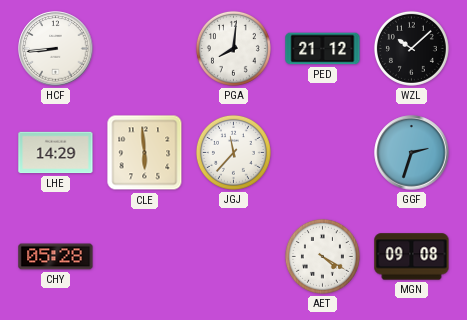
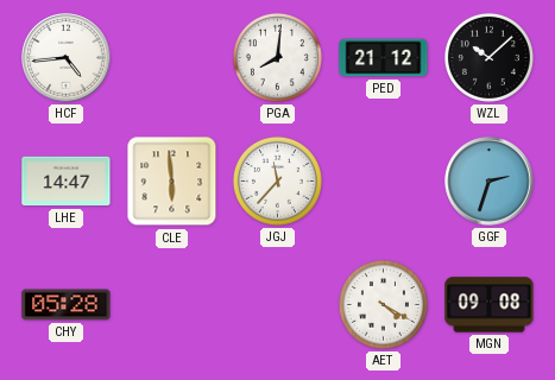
HCF: 8:44 -> 4:44
LHE: 14:29 -> 14:47
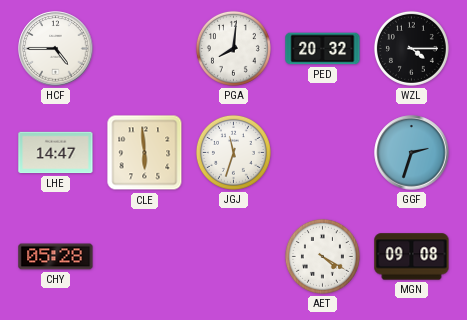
HCF: 4:44 -> 4:45
PED: 21:12 -> 20:32
WZL: 10:08 -> 4:15
JGJ: 11:37 -> 11:33
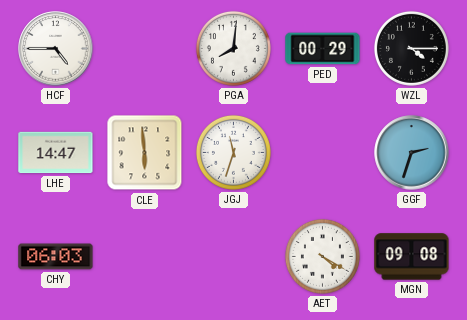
PED: 20:32 -> 00:29
CHY: 05:28 -> 06:03
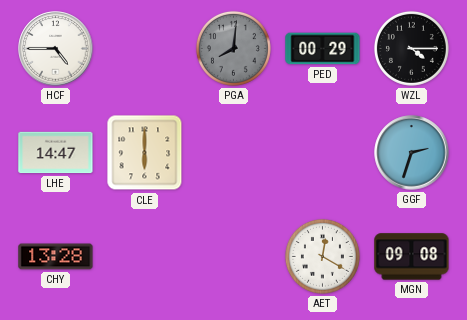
PGA dial: white -> grey
CLE: 5:59 -> 6:00
JGJ: 11:33 -> none
CHY: 06:03 -> 13:28
AET: 4:20 -> 12:20
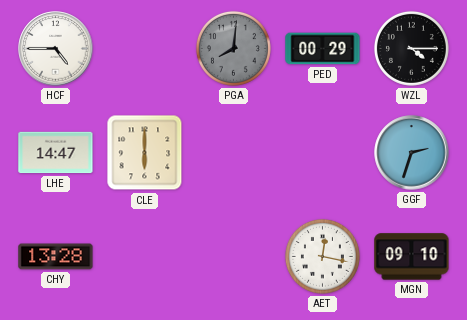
AET: 12:20 -> 12:17
MGN: 09:08 -> 09:10
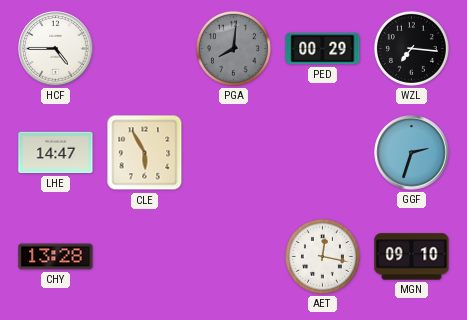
WZL: 4:15 -> 7:16
CLE: 6:00 -> 5:55
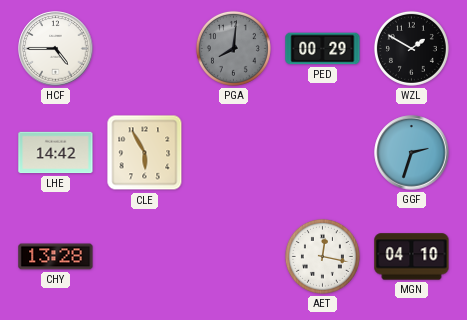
WZL: 7:16 -> 1:50
LHE: 14:47 -> 14:42
MGN: 09:10 -> 04:10
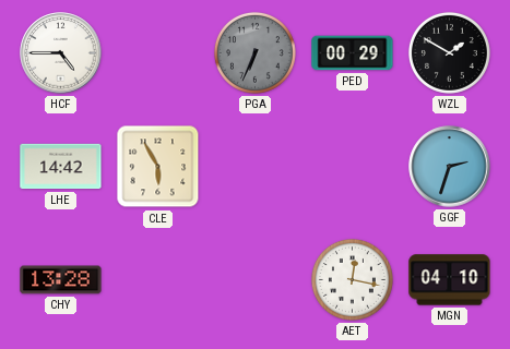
PGA: 8:01 -> 6:34
